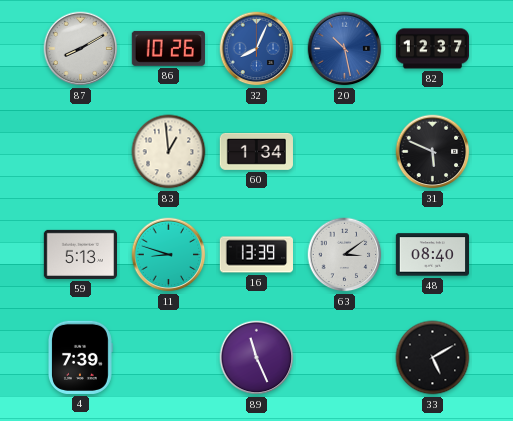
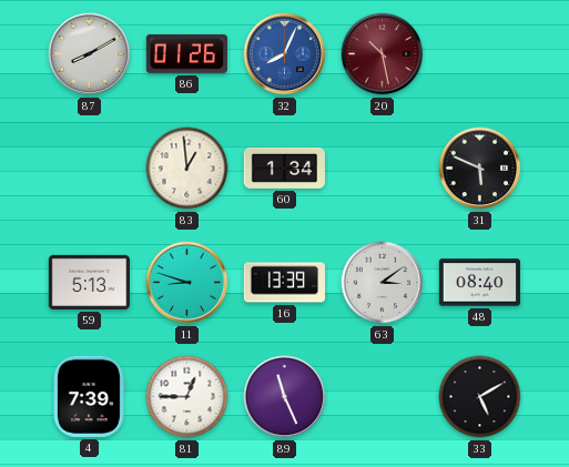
86: 10:26 -> 01:26
20 dial: blue -> burgundy
82: 12:37 -> none
81: none -> 12:45
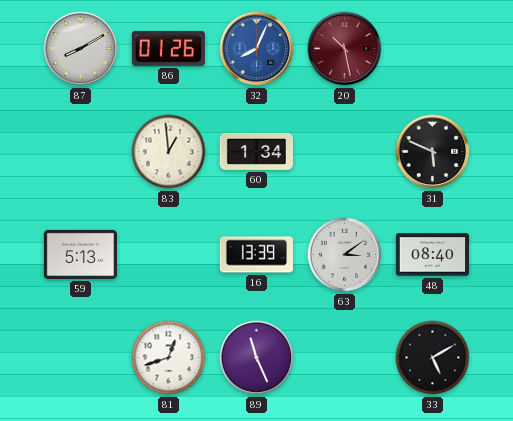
11: 8:48 -> none
4: 7:39 -> none
81: 12:45 -> 12:42
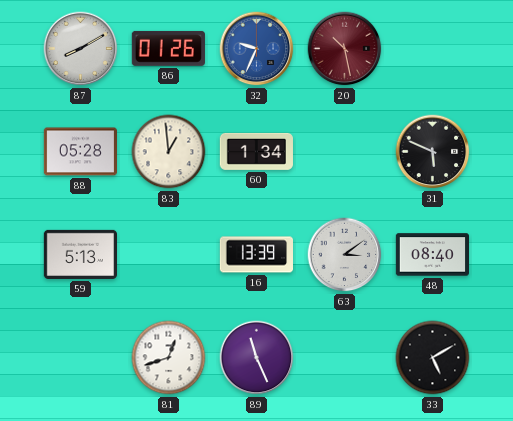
32: 8:04 -> 9:34
88: none -> 05:28
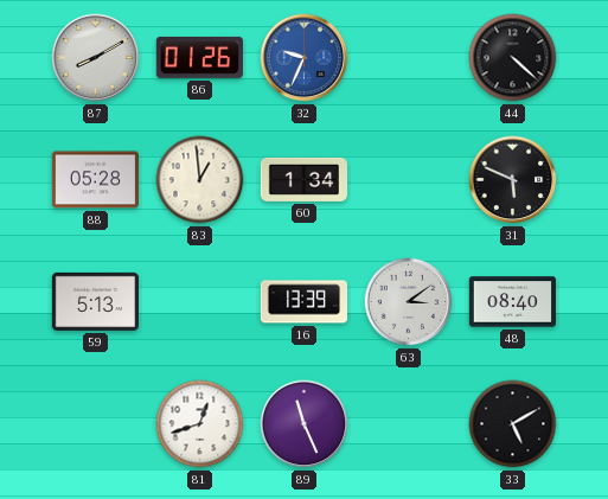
20: 10:28 -> none
44: none -> 4:22
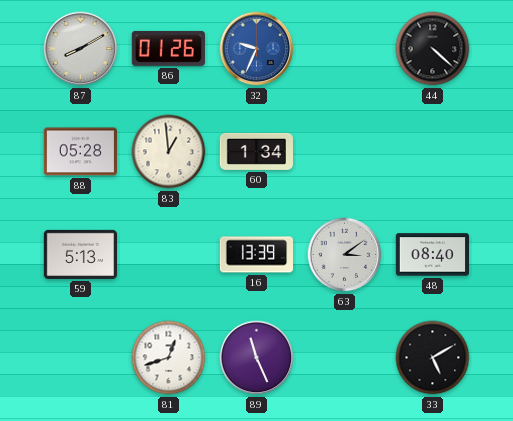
31: 5:49 -> none
